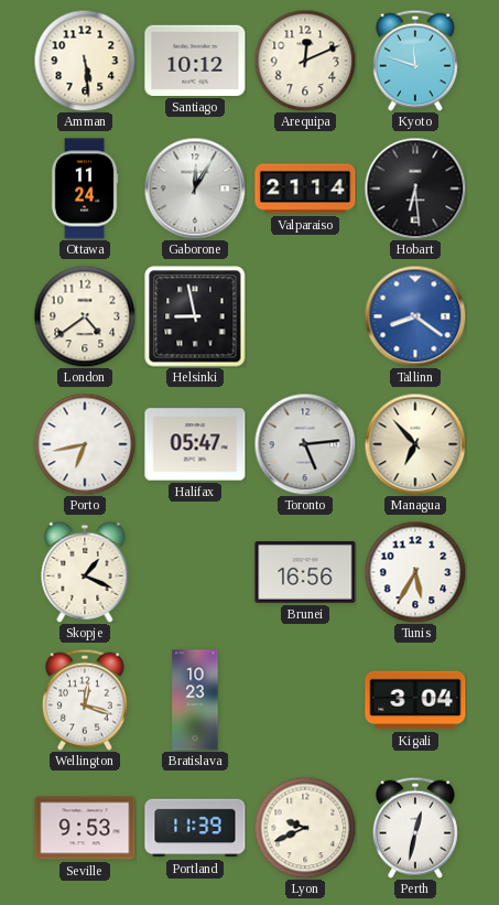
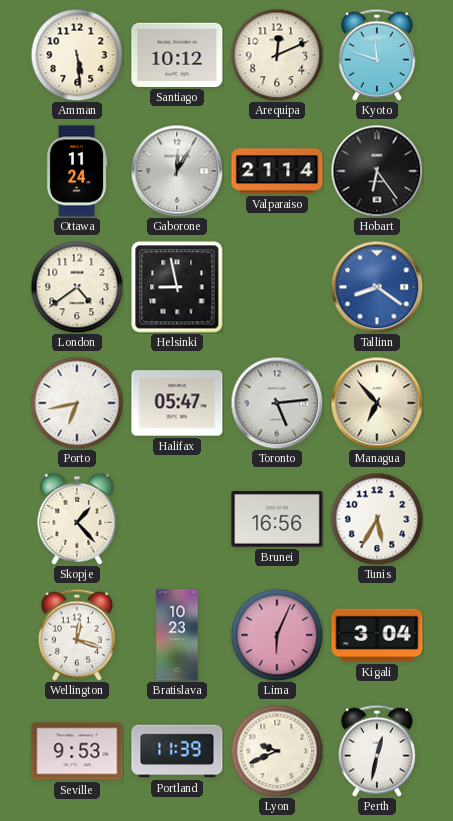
Hobart: 6:29 -> 6:24
Skopje: 1:19 -> 1:23
Lima: none -> 6:04
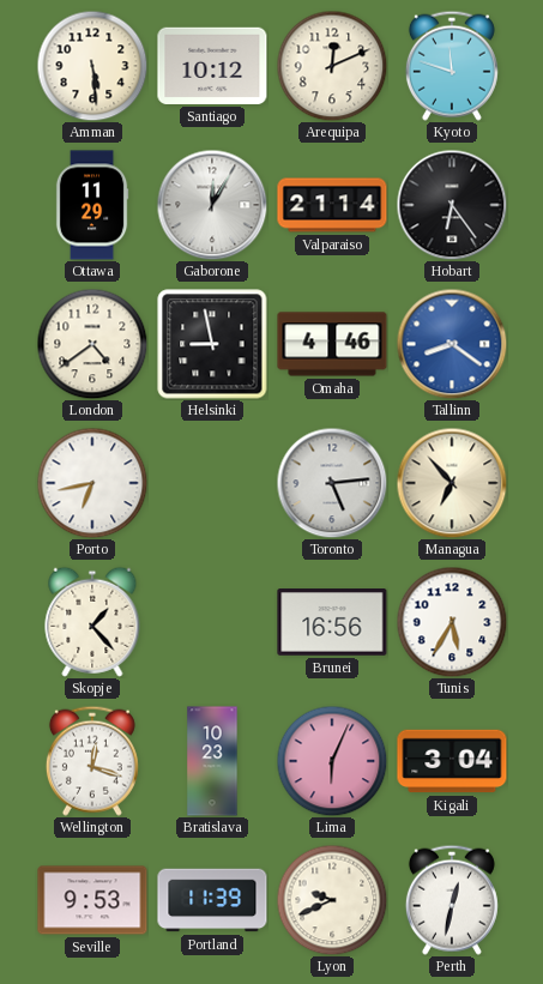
Ottawa: 11:24 -> 11:29
Omaha: none -> 4:46
Halifax: 05:47 -> none
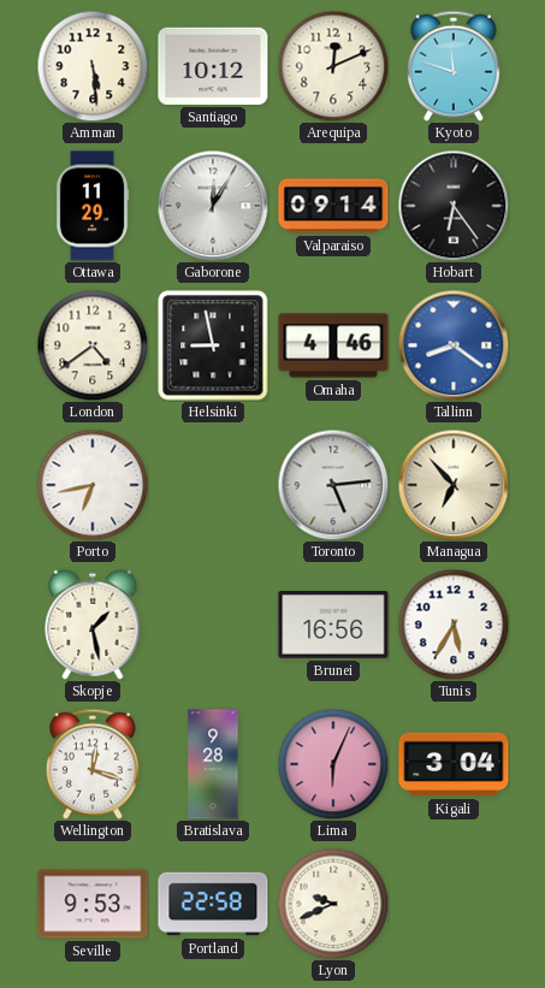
Valparaiso: 21:14 -> 09:14
Skopje: 1:23 -> 1:28
Bratislava: 10:23 -> 9:28
Portland: 11:39 -> 22:58
Perth: 12:32 -> none
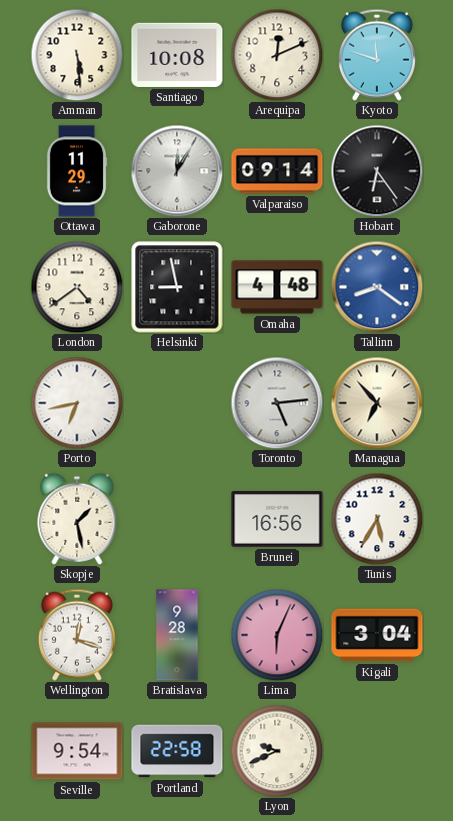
Santiago: 10:12 -> 10:08
Omaha: 4:46 -> 4:48
Seville: 9:53 -> 9:54
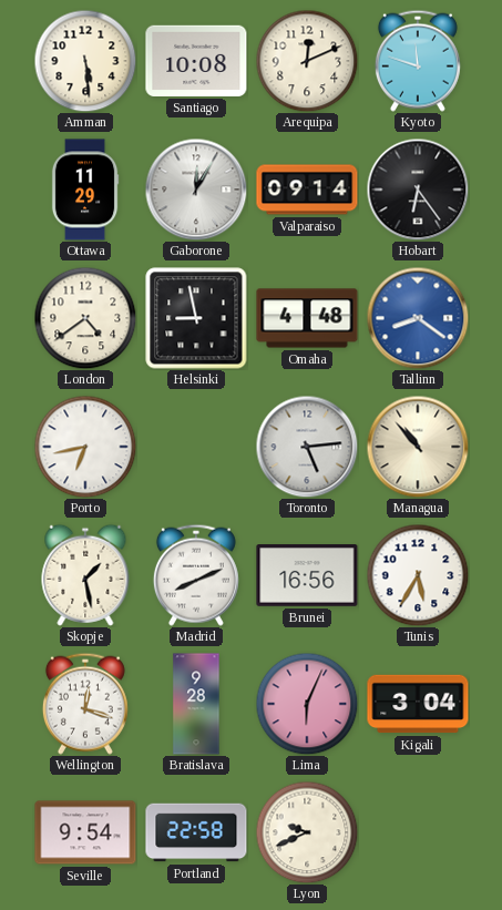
Managua: 6:53 -> 10:53
Madrid: none -> 8:11
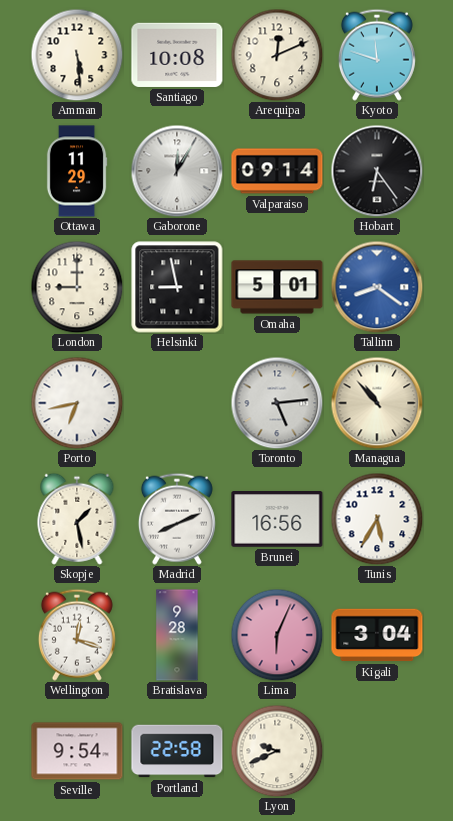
London: 4:39 -> 9:00
Omaha: 4:48 -> 5:01
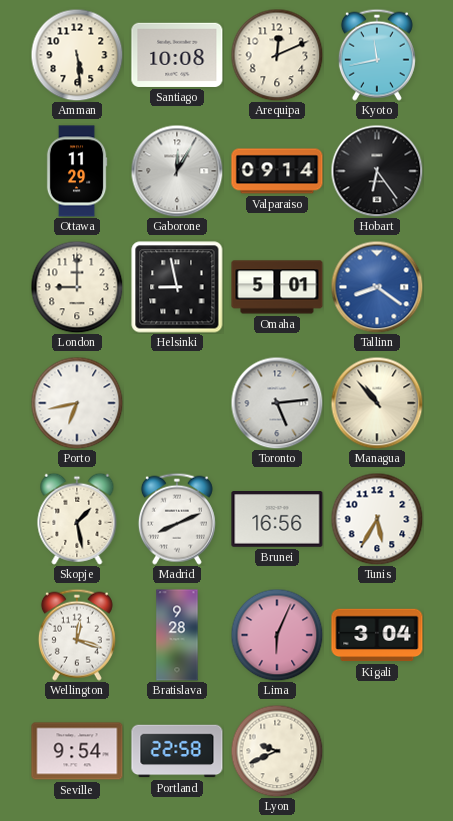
Kyoto: 11:48 -> 11:43
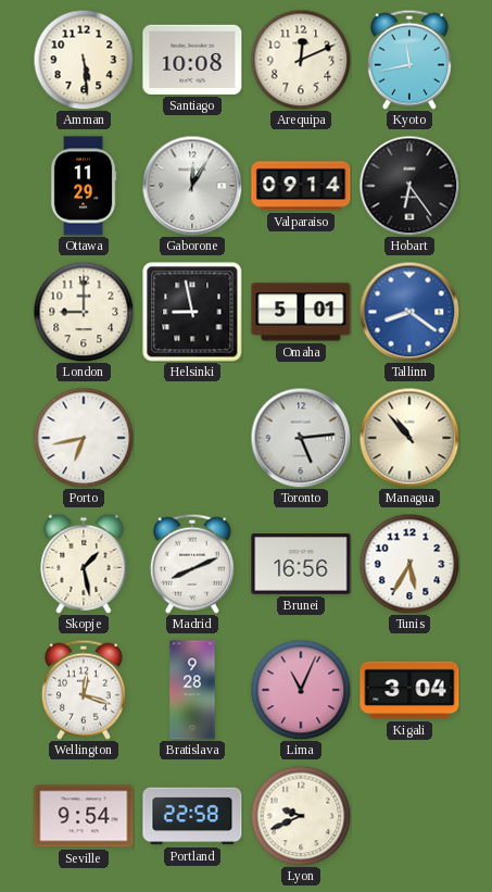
Lima: 6:04 -> 11:04
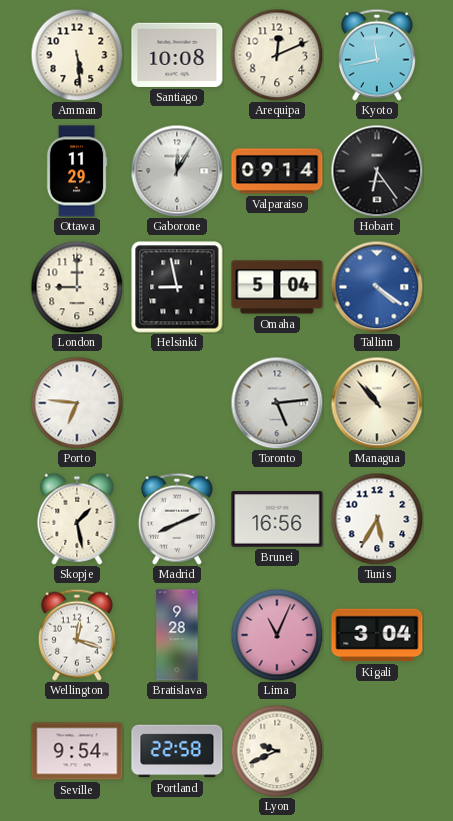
Omaha: 5:01 -> 5:04
Tallinn: 8:21 -> 4:21
Porto: 6:43 -> 6:46
